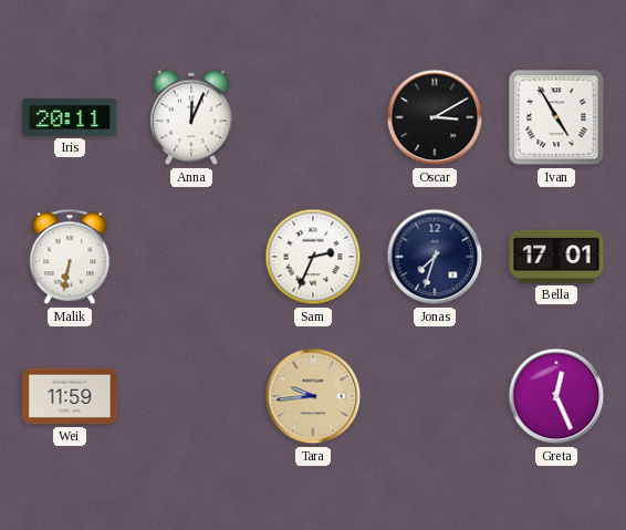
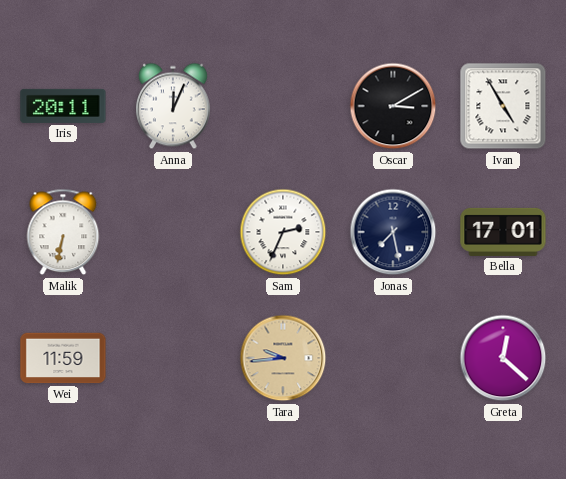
Jonas: 7:33 -> 7:28
Greta: 12:26 -> 12:22
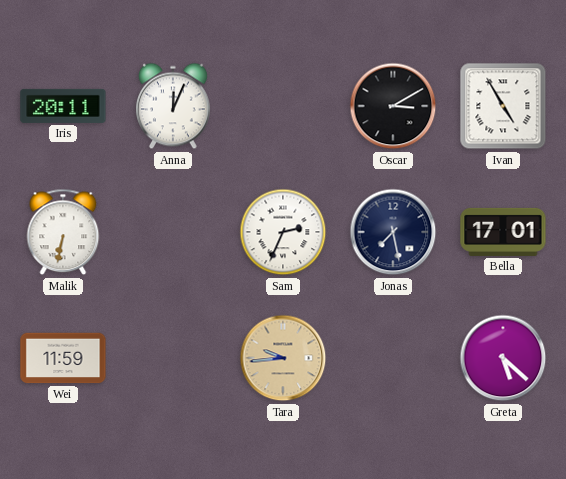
Greta: 12:22 -> 5:22
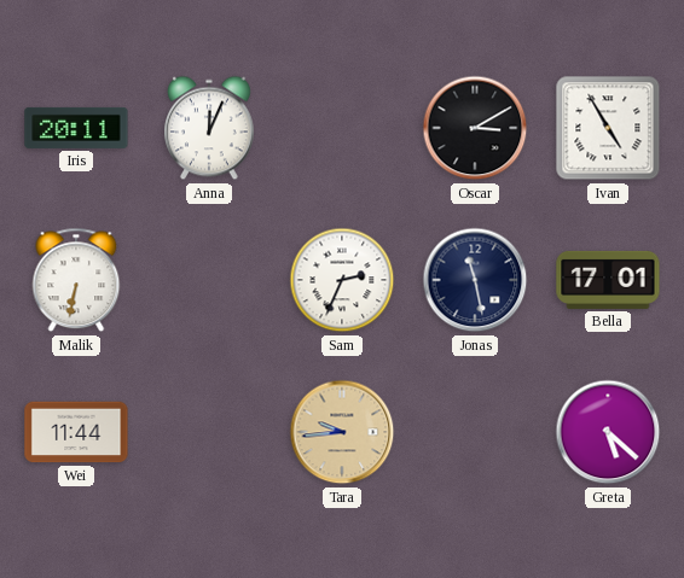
Jonas: 7:28 -> 11:28
Wei: 11:59 -> 11:44
